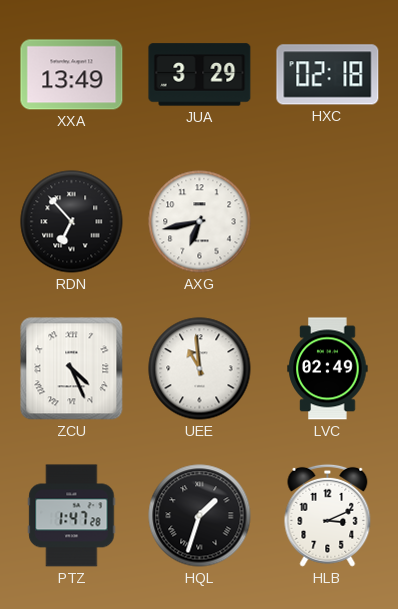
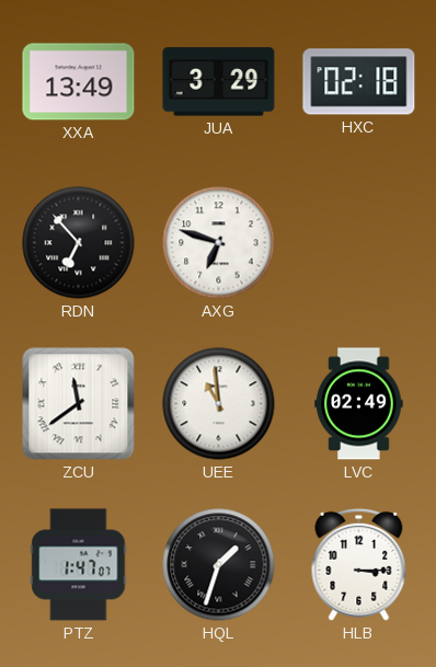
AXG: 6:43 -> 6:48
ZCU: 4:26 -> 11:39
PTZ: 1:47:28 -> 1:47:07
HLB: 3:11 -> 3:15
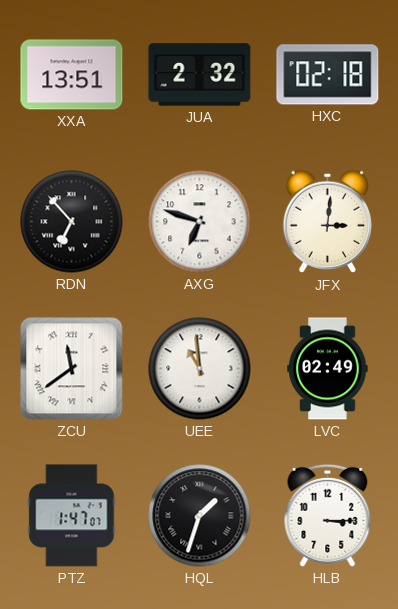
XXA: 13:49 -> 13:51
JUA: 3:29 -> 2:32
JFX: none -> 3:01
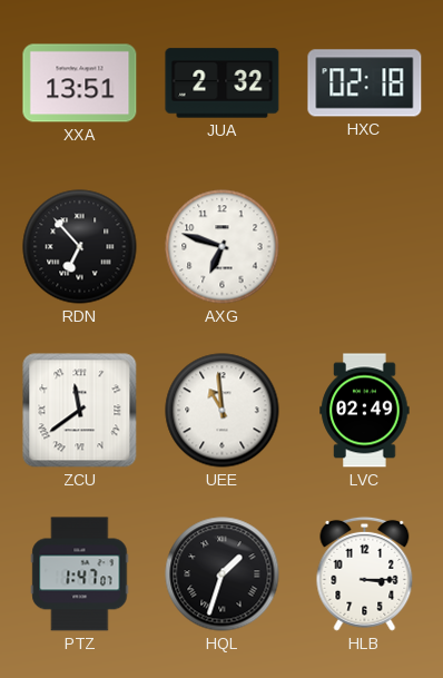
JFX: 3:01 -> none
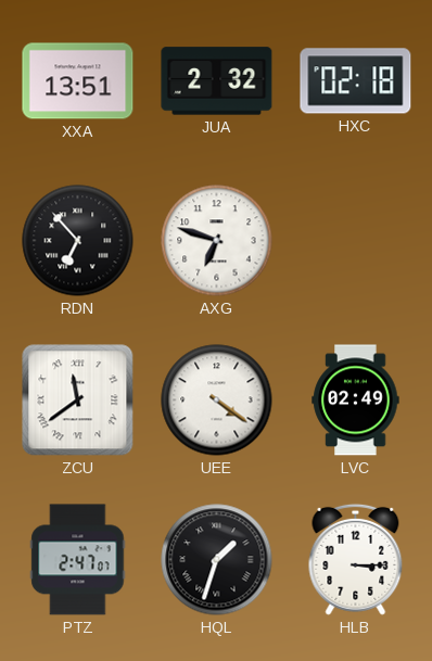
UEE: 10:59 -> 4:21
PTZ: 1:47 -> 2:47
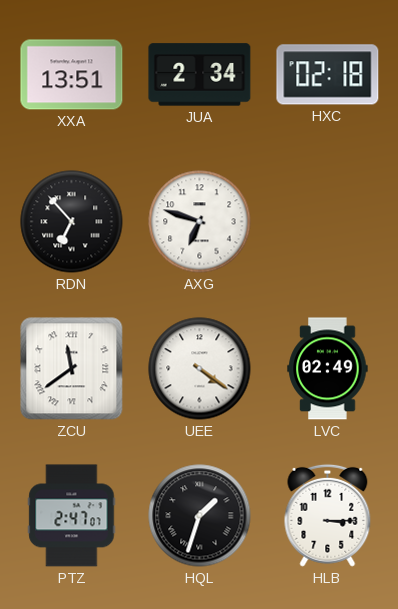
JUA: 2:32 -> 2:34
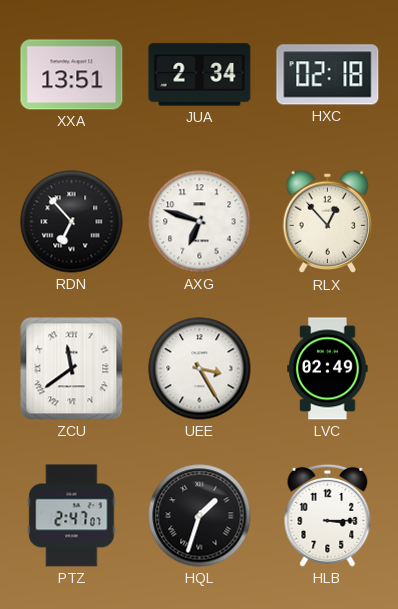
RLX: none -> 12:53
UEE: 4:21 -> 3:25
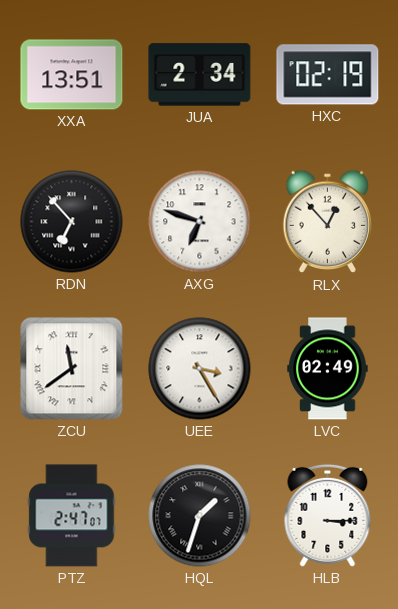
HXC: 02:18 -> 02:19
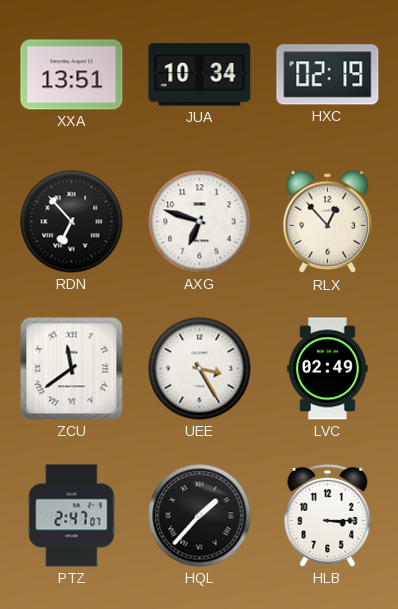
JUA: 2:34 -> 10:34
HQL: 1:33 -> 1:37
